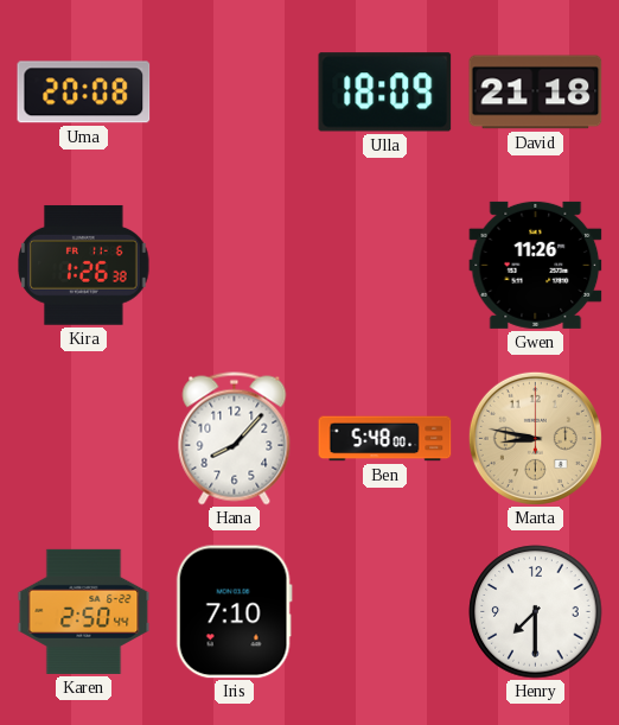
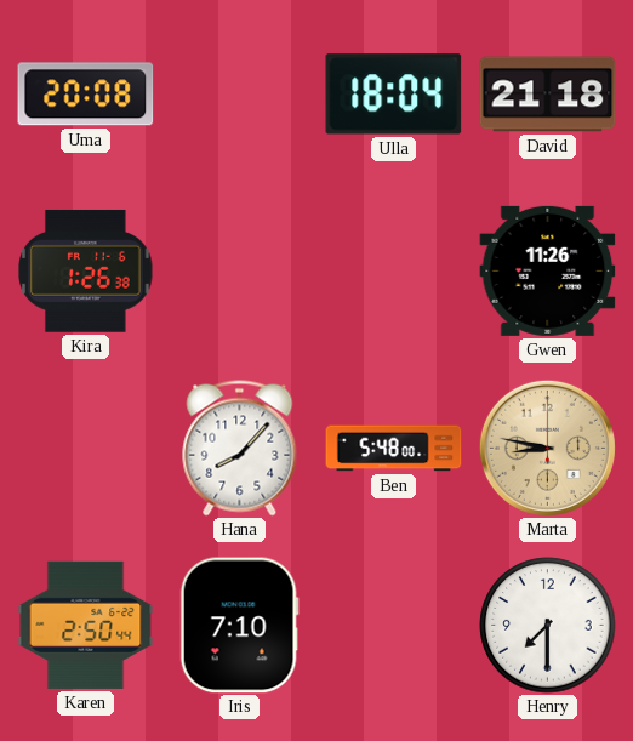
Ulla: 18:09 -> 18:04
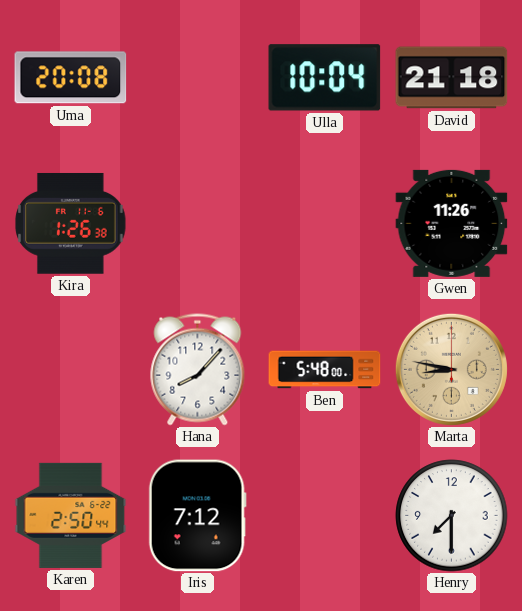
Ulla: 18:04 -> 10:04
Iris: 7:10 -> 7:12
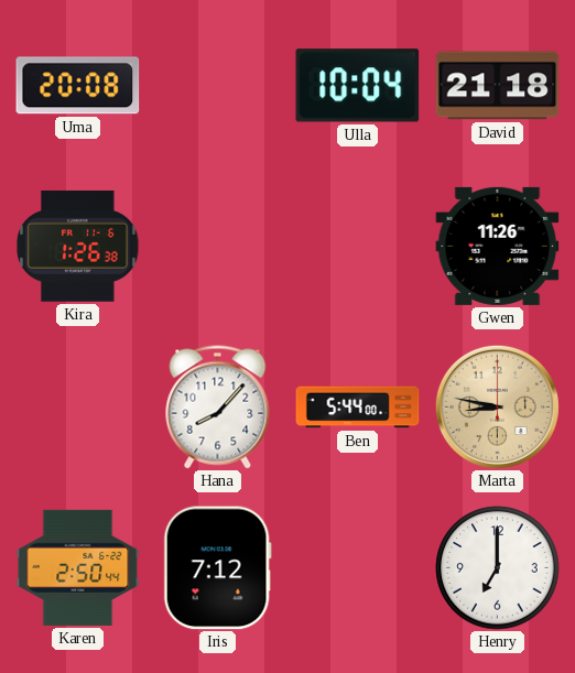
Ben: 5:48 -> 5:44
Henry: 7:30 -> 7:00
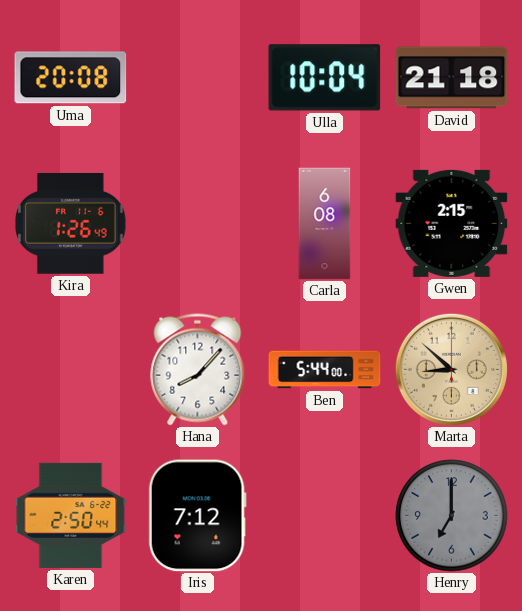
Kira: 1:26:38 -> 1:26:49
Carla: none -> 6:08
Gwen: 11:26 -> 2:15
Marta: 8:47 -> 8:52
Henry dial: white -> grey
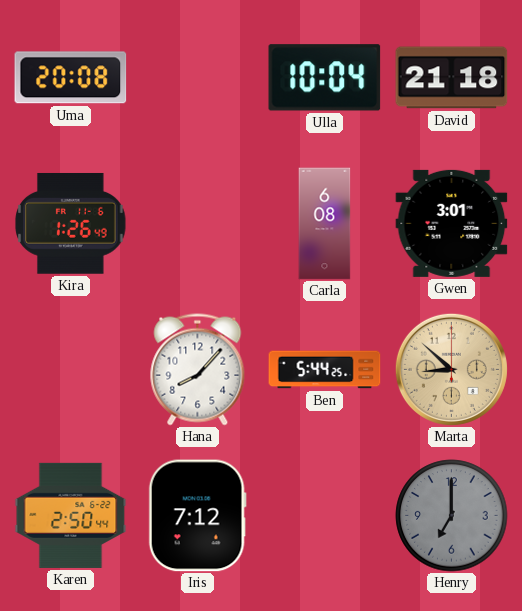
Gwen: 2:15 -> 3:01
Ben: 5:44:00 -> 5:44:25
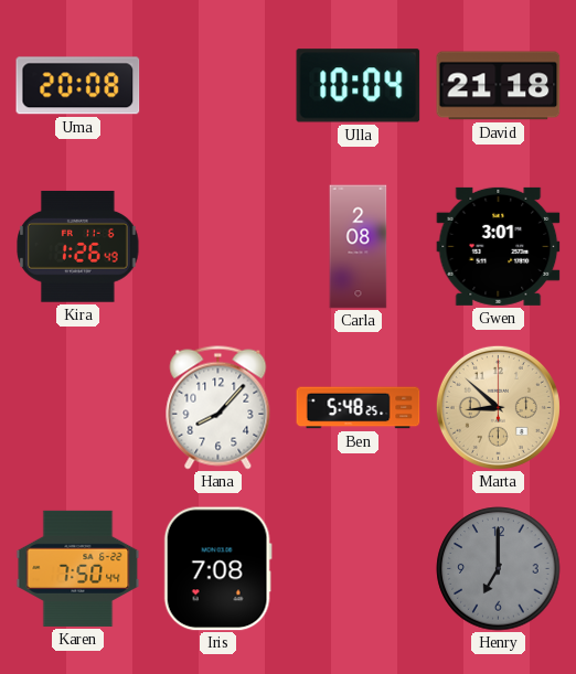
Carla: 6:08 -> 2:08
Ben: 5:44 -> 5:48
Karen: 2:50 -> 7:50
Iris: 7:12 -> 7:08
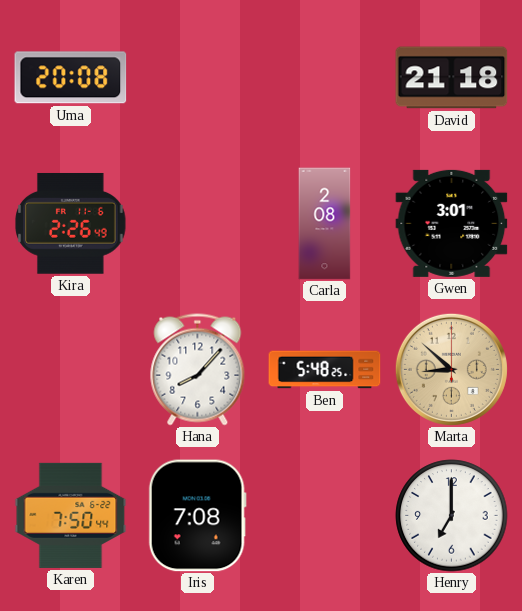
Ulla: 10:04 -> none
Kira: 1:26 -> 2:26
Henry dial: grey -> white
